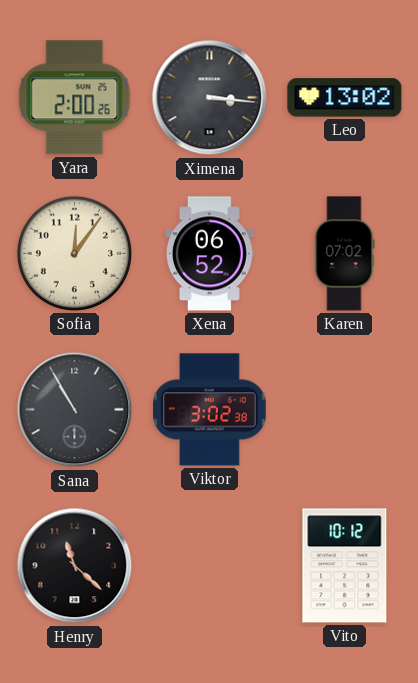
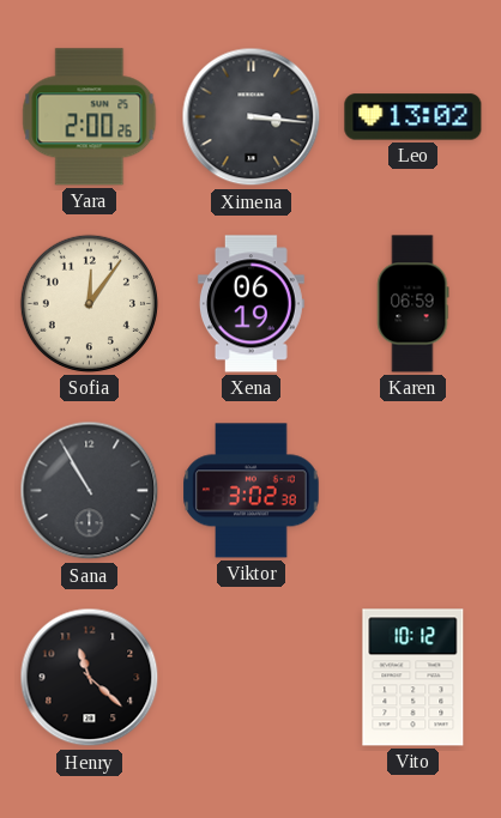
Xena: 06:52 -> 06:19
Karen: 07:02 -> 06:59
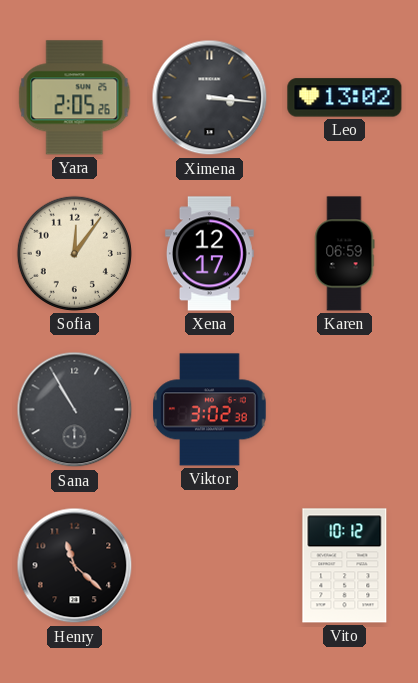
Yara: 2:00 -> 2:05
Xena: 06:19 -> 12:17
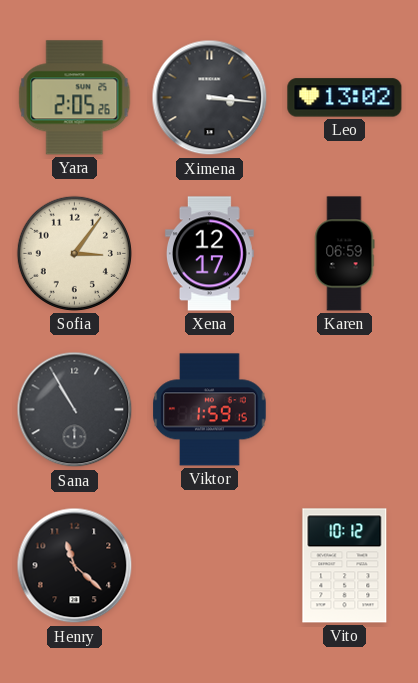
Sofia: 12:06 -> 3:06
Viktor: 3:02 -> 1:59
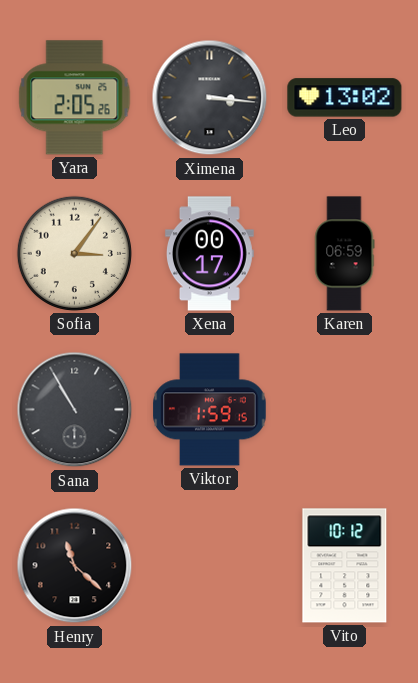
Xena: 12:17 -> 00:17
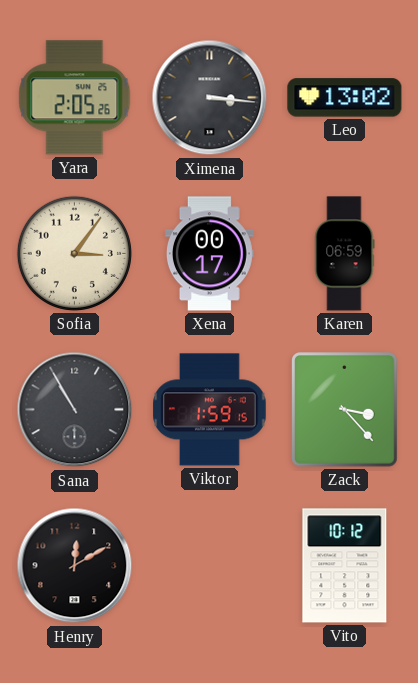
Zack: none -> 3:23
Henry: 11:22 -> 12:10
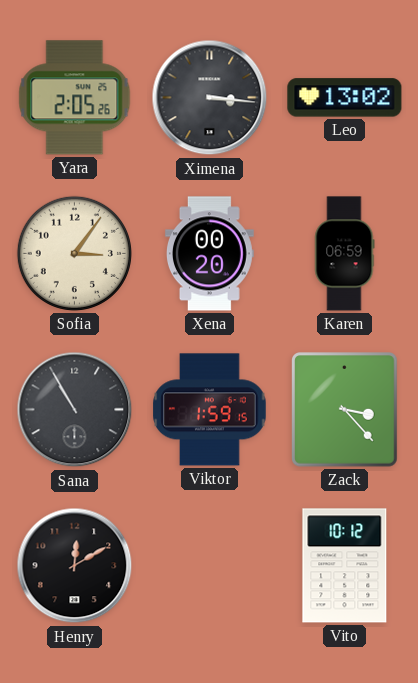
Xena: 00:17 -> 00:20
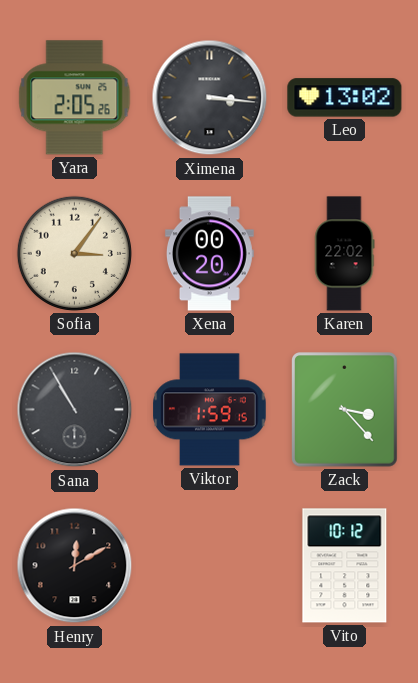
Karen: 06:59 -> 22:02
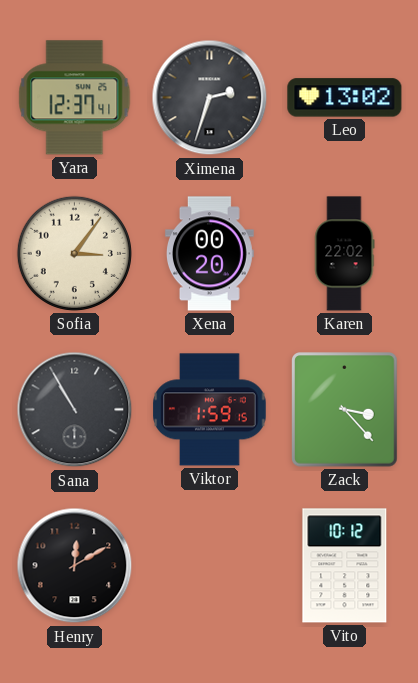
Yara: 2:05 -> 12:37
Ximena: 3:16 -> 2:33
